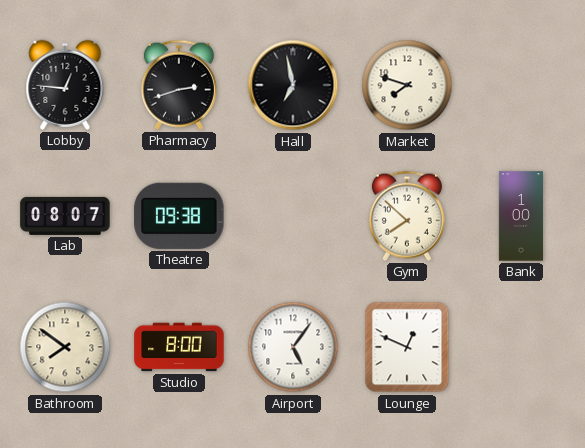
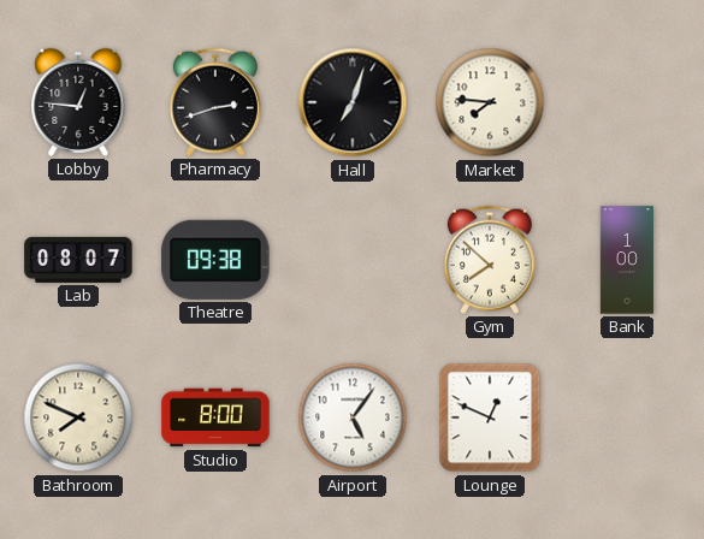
Hall: 6:58 -> 7:03
Market: 7:48 -> 7:46
Bathroom: 7:51 -> 7:49
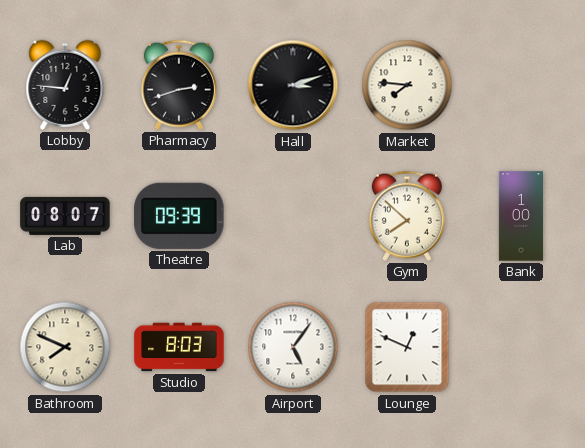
Hall: 7:03 -> 3:12
Theatre: 09:38 -> 09:39
Studio: 8:00 -> 8:03
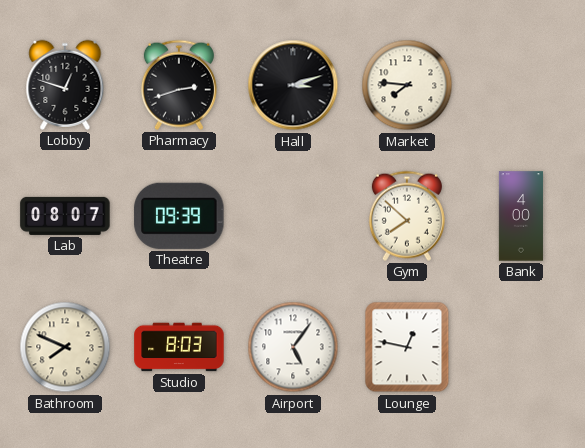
Lobby: 12:46 -> 12:48
Bank: 1:00 -> 4:00
Lounge: 12:49 -> 12:47
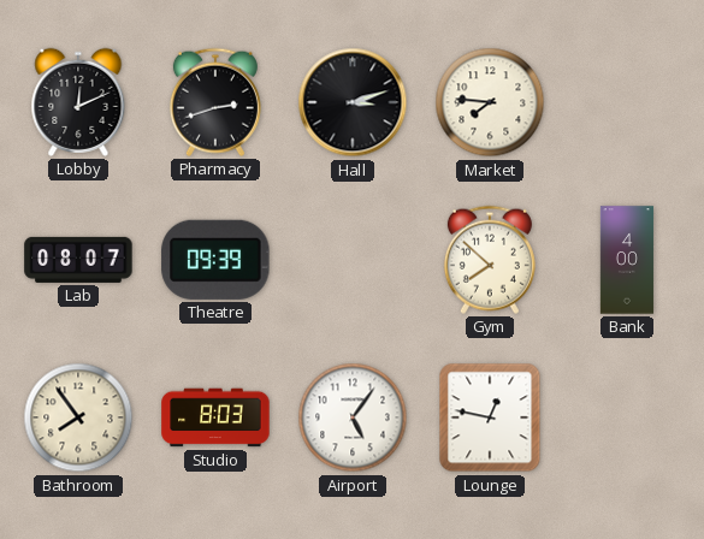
Lobby: 12:48 -> 12:11
Bathroom: 7:49 -> 7:54
